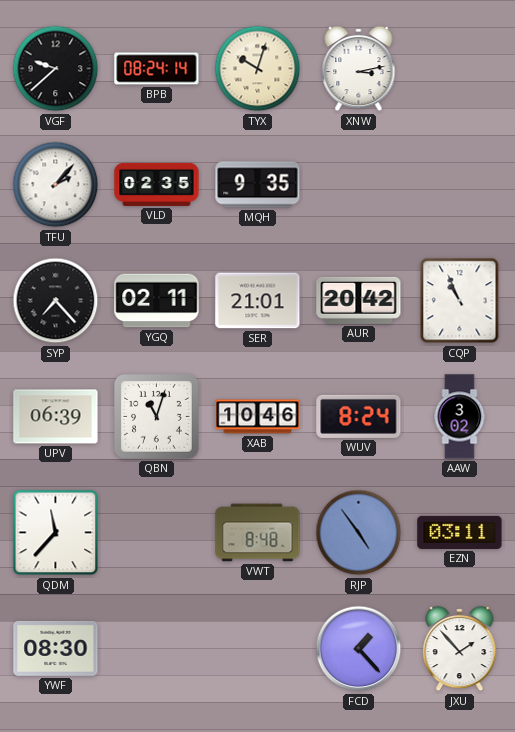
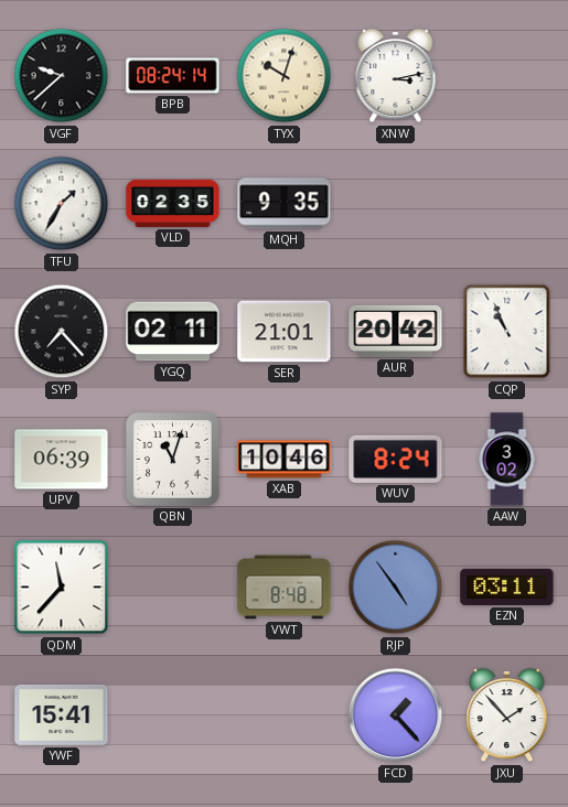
TFU: 2:07 -> 1:35
YWF: 08:30 -> 15:41
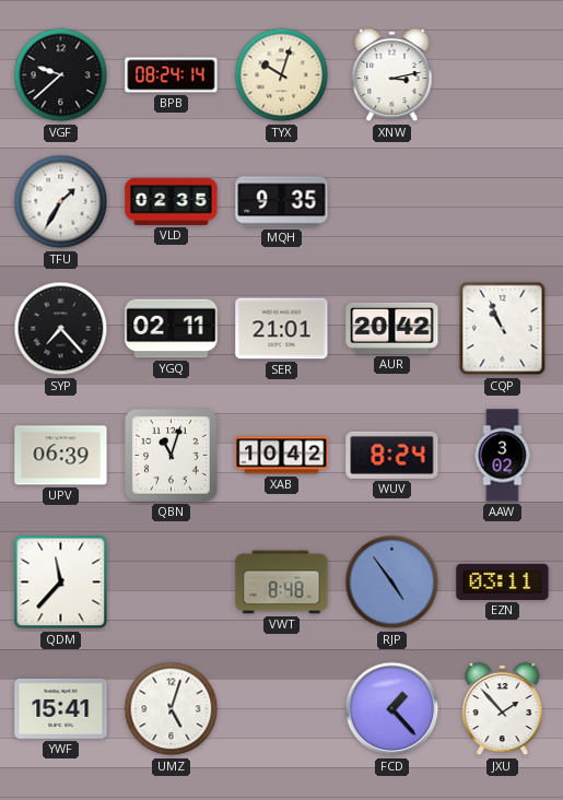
XAB: 10:46 -> 10:42
UMZ: none -> 5:03
